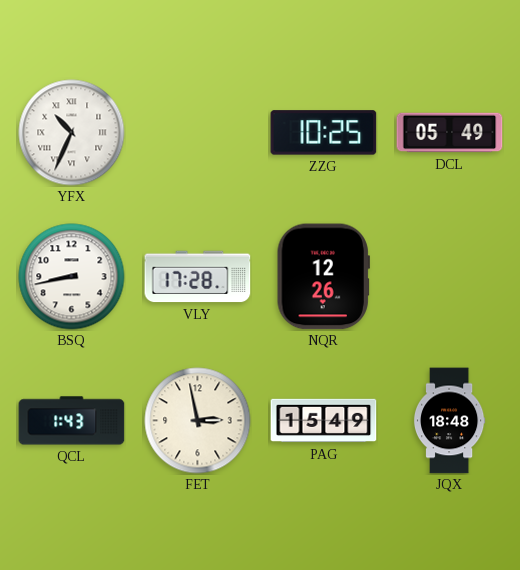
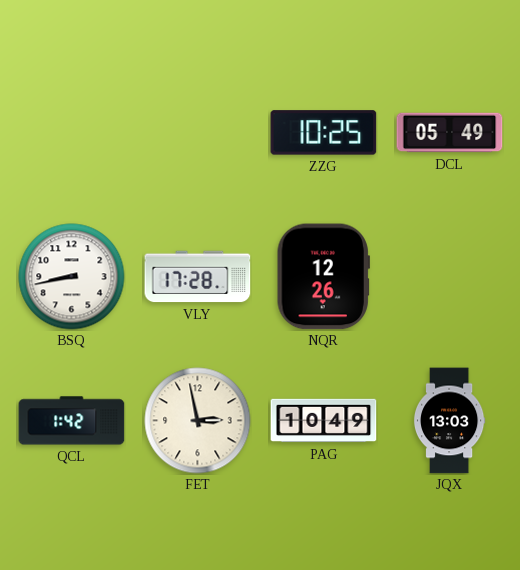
YFX: 10:34 -> none
QCL: 1:43 -> 1:42
PAG: 15:49 -> 10:49
JQX: 18:48 -> 13:03
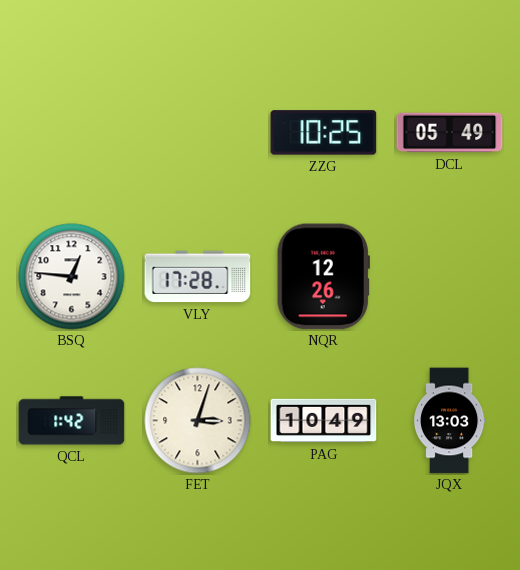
BSQ: 8:43 -> 12:46
FET: 2:58 -> 3:03
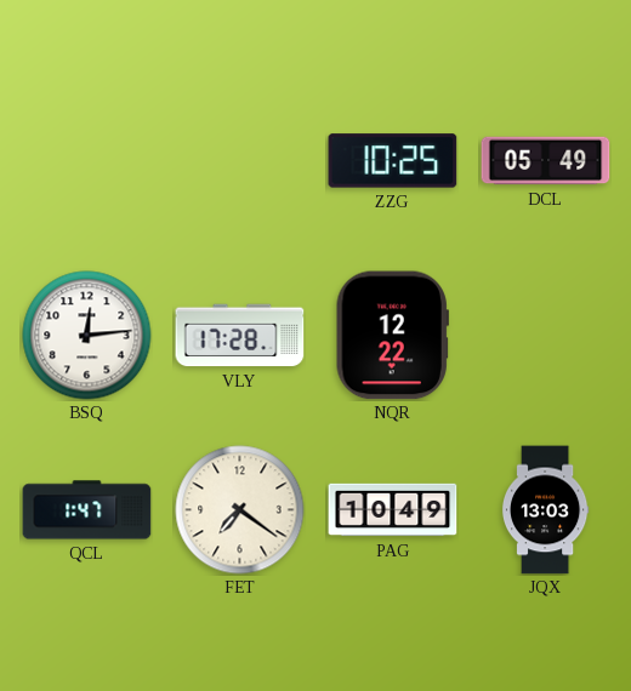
BSQ: 12:46 -> 12:14
NQR: 12:26 -> 12:22
QCL: 1:42 -> 1:47
FET: 3:03 -> 7:21
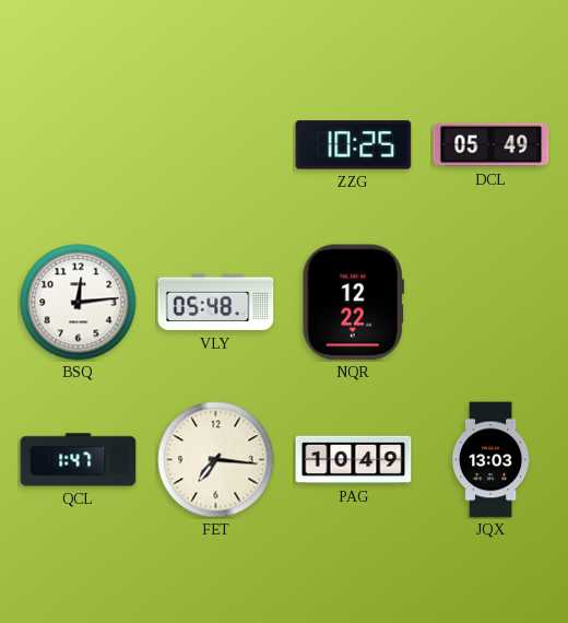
VLY: 17:28 -> 05:48
FET: 7:21 -> 7:16
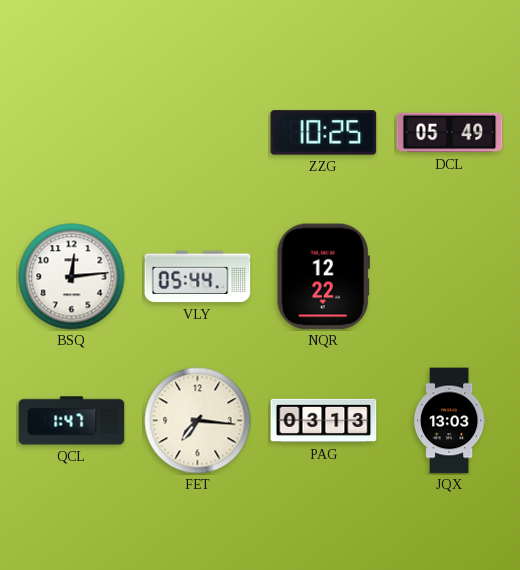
VLY: 05:48 -> 05:44
PAG: 10:49 -> 03:13
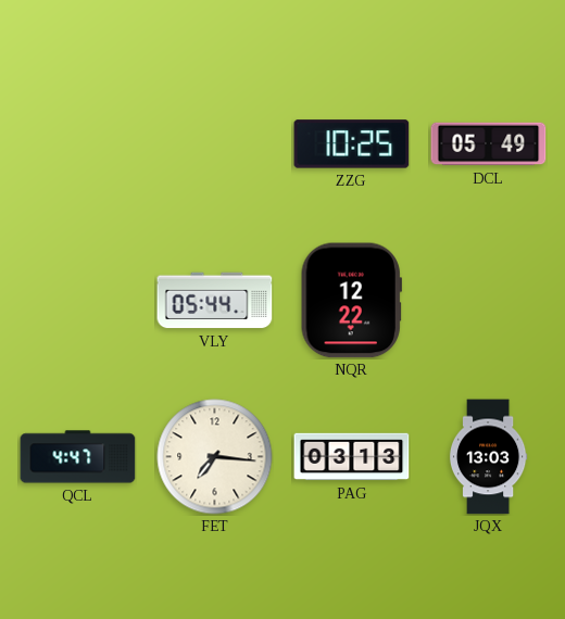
BSQ: 12:14 -> none
QCL: 1:47 -> 4:47
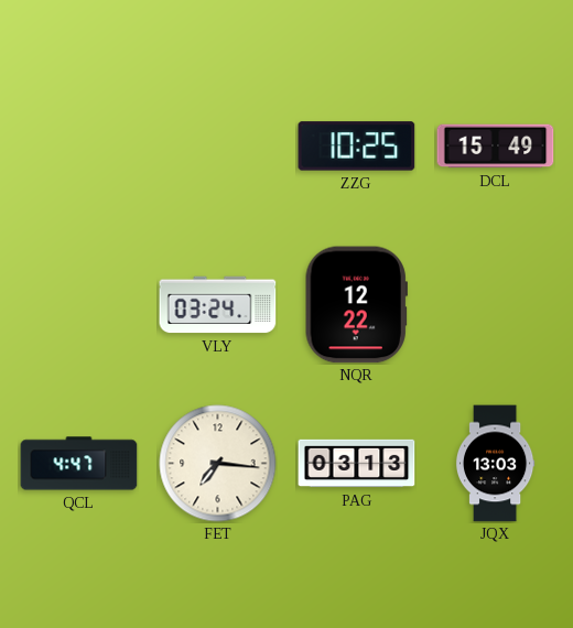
DCL: 05:49 -> 15:49
VLY: 05:44 -> 03:24
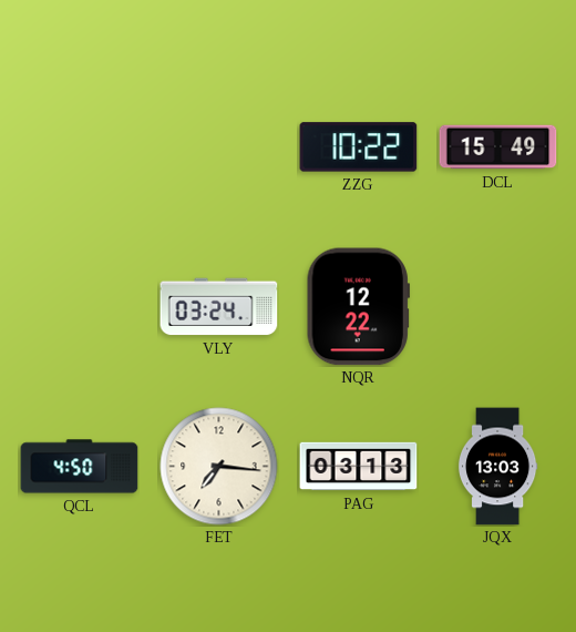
ZZG: 10:25 -> 10:22
QCL: 4:47 -> 4:50
